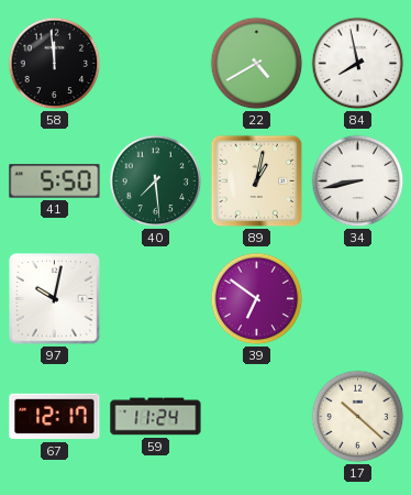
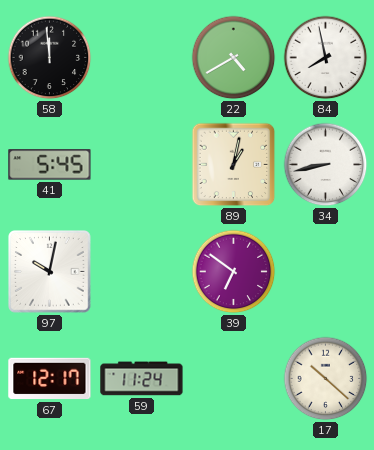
41: 5:50 -> 5:45
40: 7:29 -> none
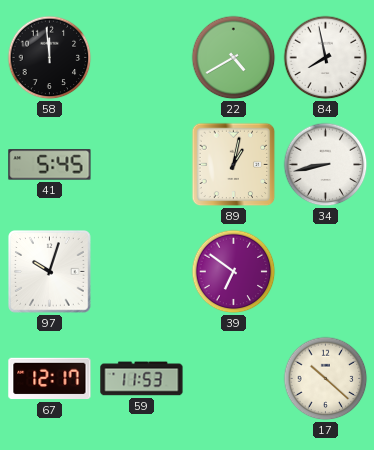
97: 10:02 -> 10:03
59: 11:24 -> 11:53
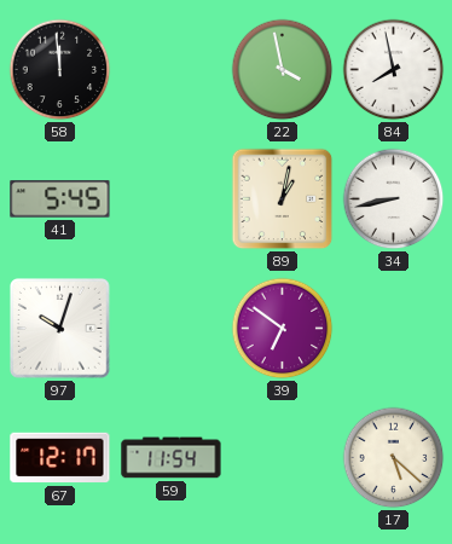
22: 4:40 -> 3:58
59: 11:53 -> 11:54
17: 10:22 -> 5:22
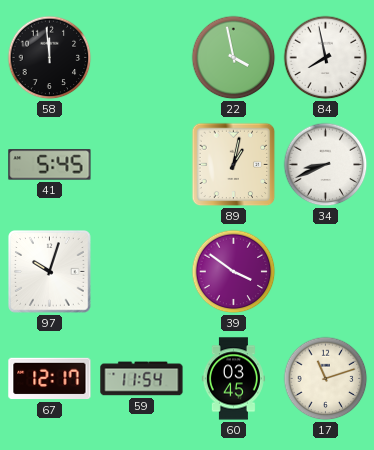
34: 8:43 -> 8:41
39: 6:51 -> 3:51
60: none -> 03:45
17: 5:22 -> 11:12
